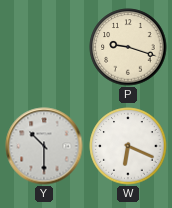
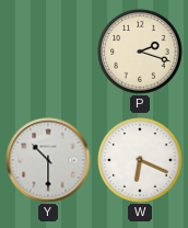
P: 9:18 -> 2:18
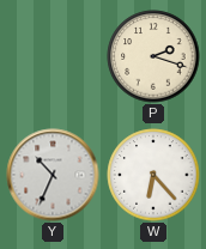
Y: 10:30 -> 10:34
W: 6:19 -> 6:23
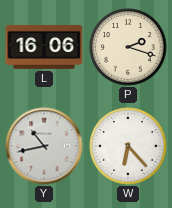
L: none -> 16:06
Y: 10:34 -> 10:43
